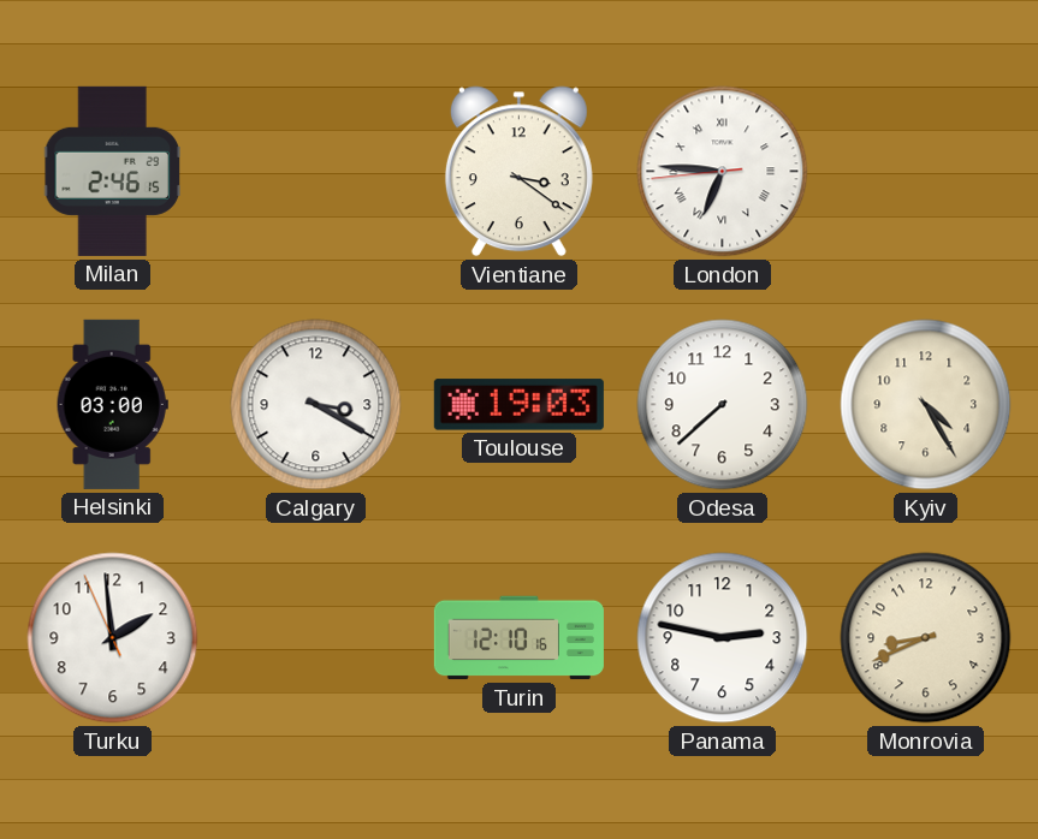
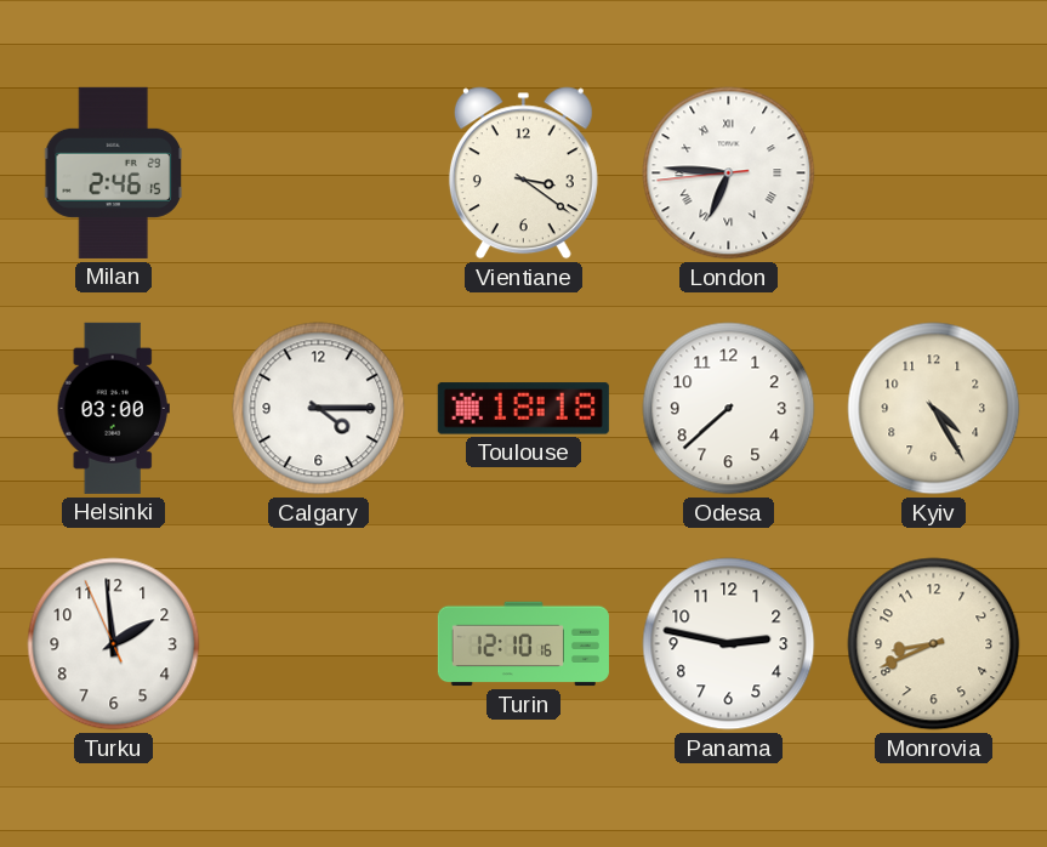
Calgary: 3:20 -> 4:15
Toulouse: 19:03 -> 18:18
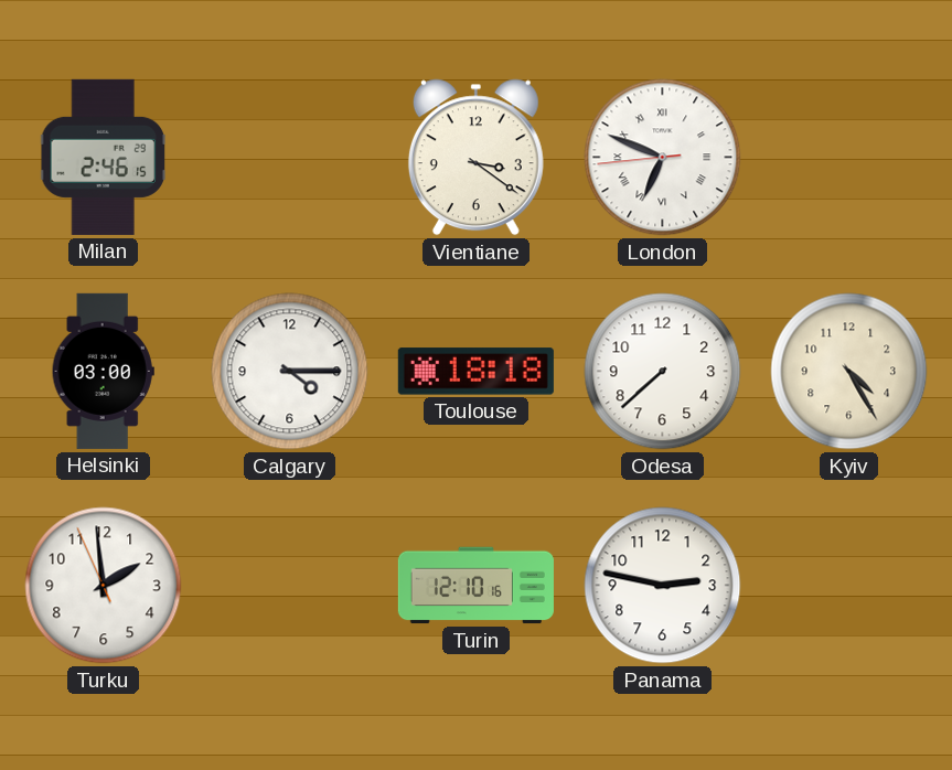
London: 6:45 -> 6:48
Monrovia: 8:41 -> none
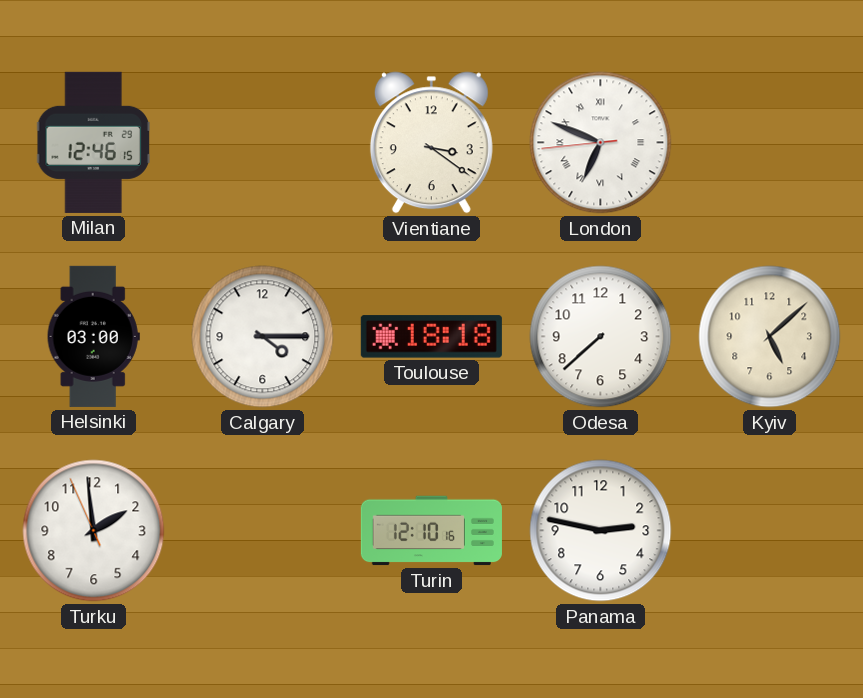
Milan: 2:46 -> 12:46
Kyiv: 4:25 -> 5:08
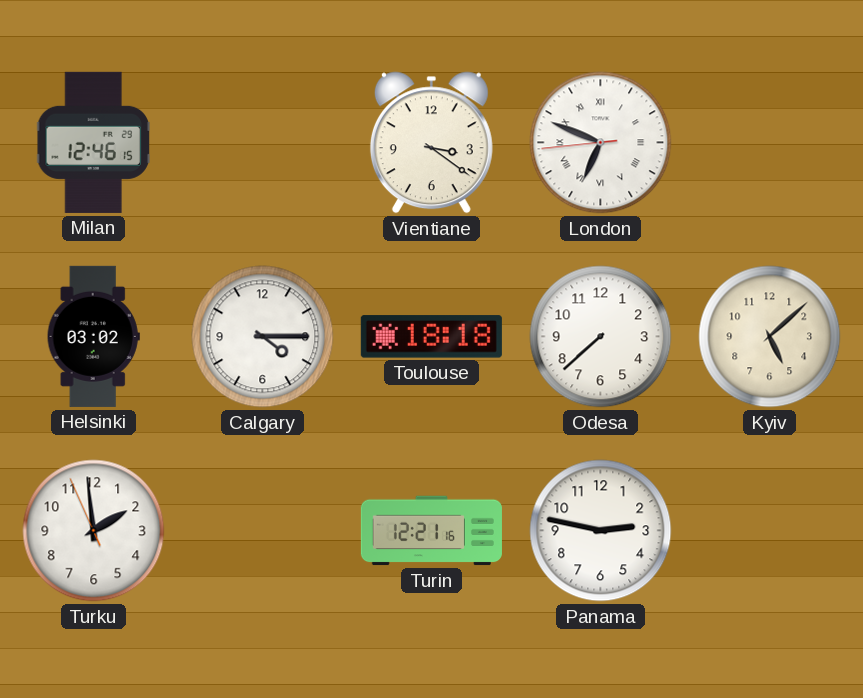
Helsinki: 03:00 -> 03:02
Turin: 12:10 -> 12:21
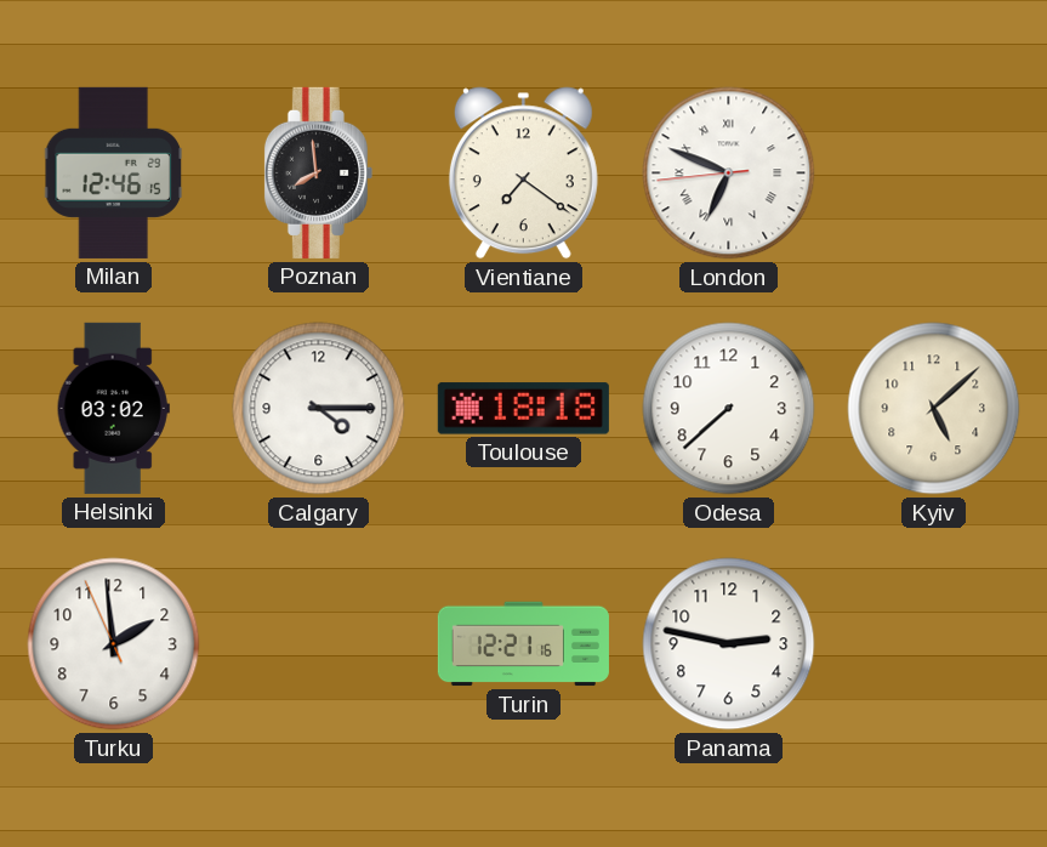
Poznan: none -> 7:59
Vientiane: 3:21 -> 7:21
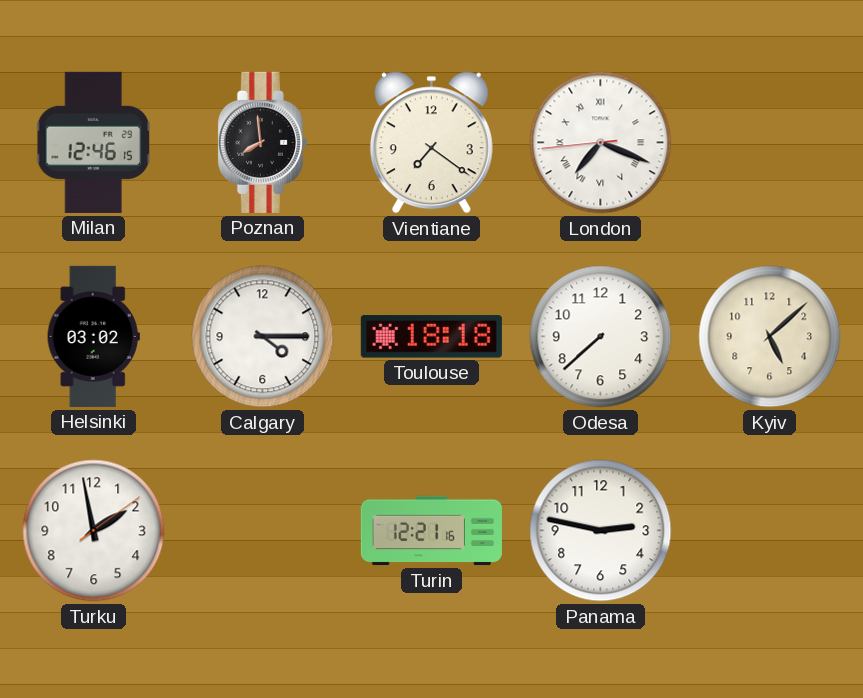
London: 6:48 -> 7:18
Turku: 1:58:56 -> 1:58:09
